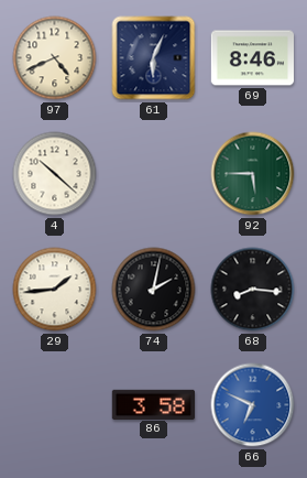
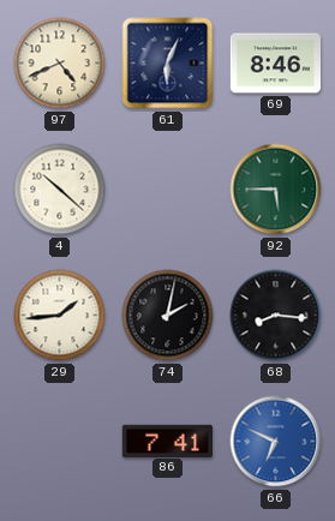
86: 3:58 -> 7:41
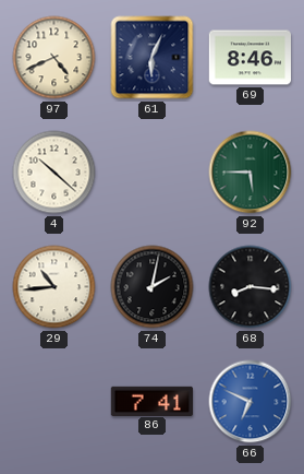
29: 1:44 -> 10:44
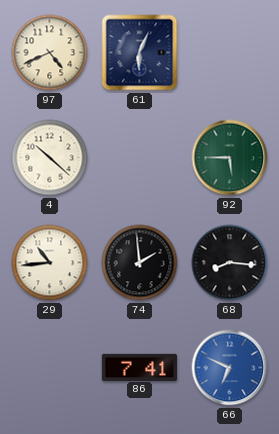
69: 8:46 -> none
74: 2:02 -> 1:59
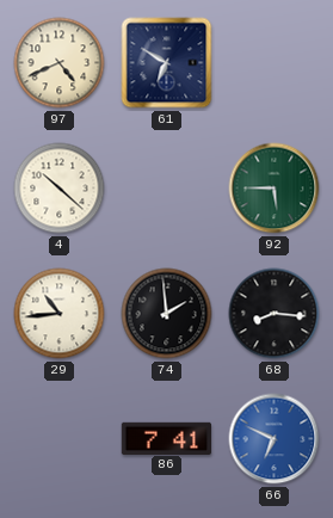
61: 6:04 -> 6:50
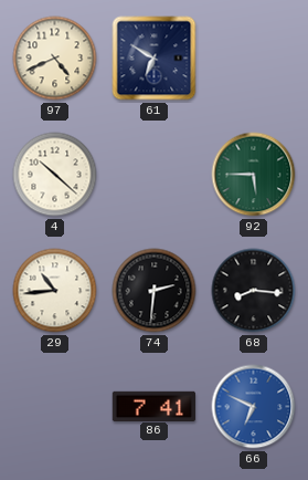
74: 1:59 -> 2:31
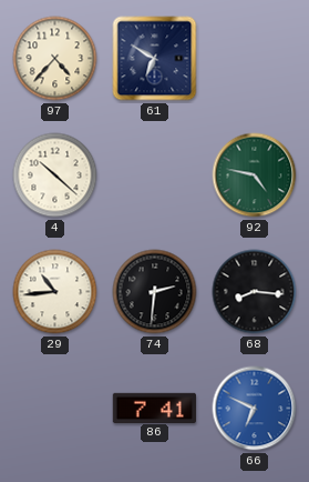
97: 4:41 -> 4:37
92: 5:45 -> 4:47
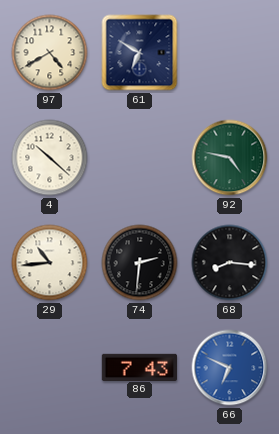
97: 4:37 -> 4:40
86: 7:41 -> 7:43
